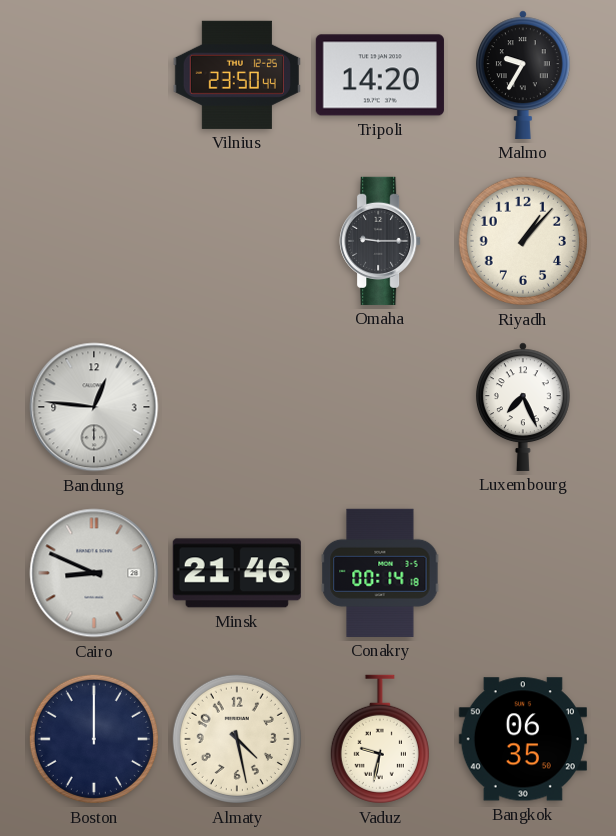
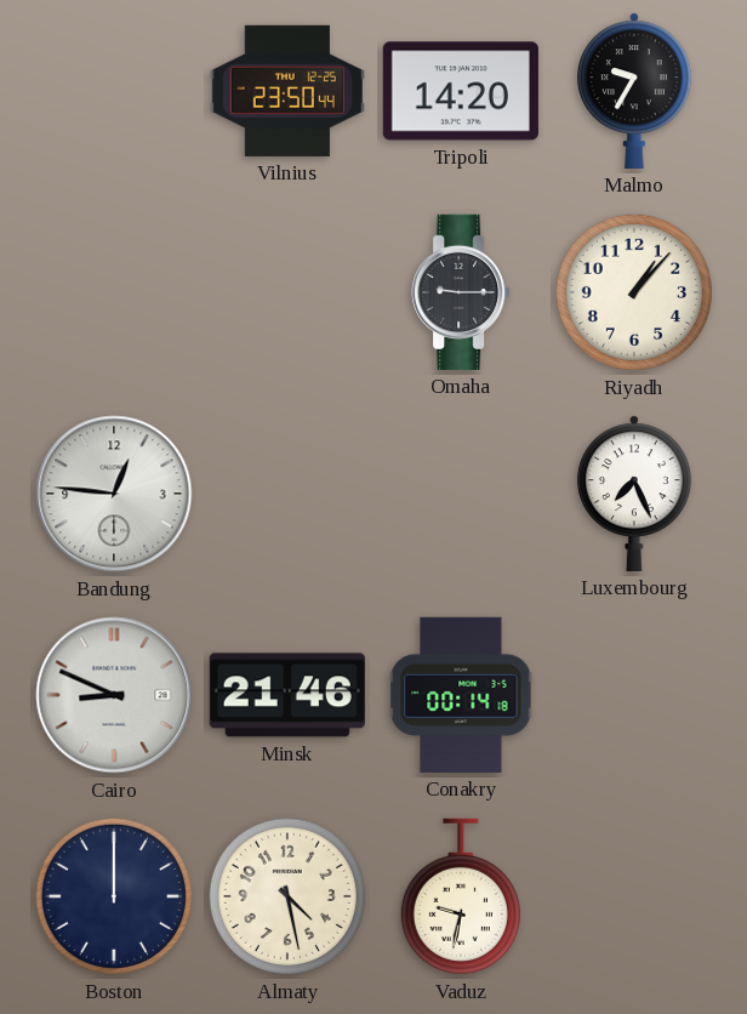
Bangkok: 06:35 -> none
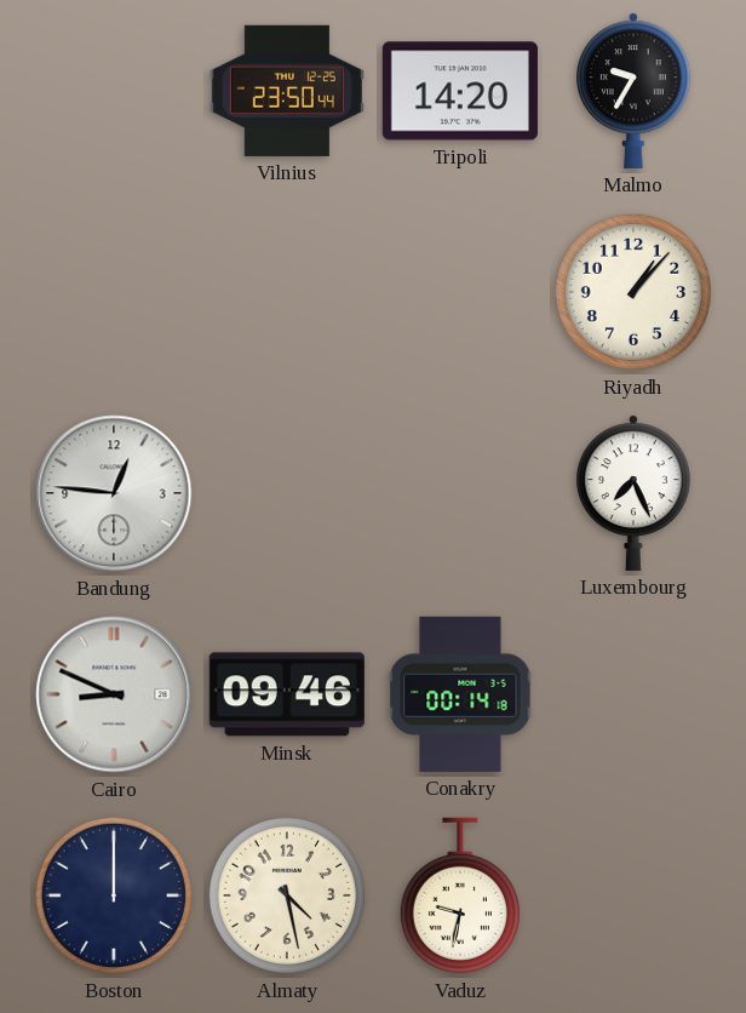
Omaha: 9:15 -> none
Minsk: 21:46 -> 09:46
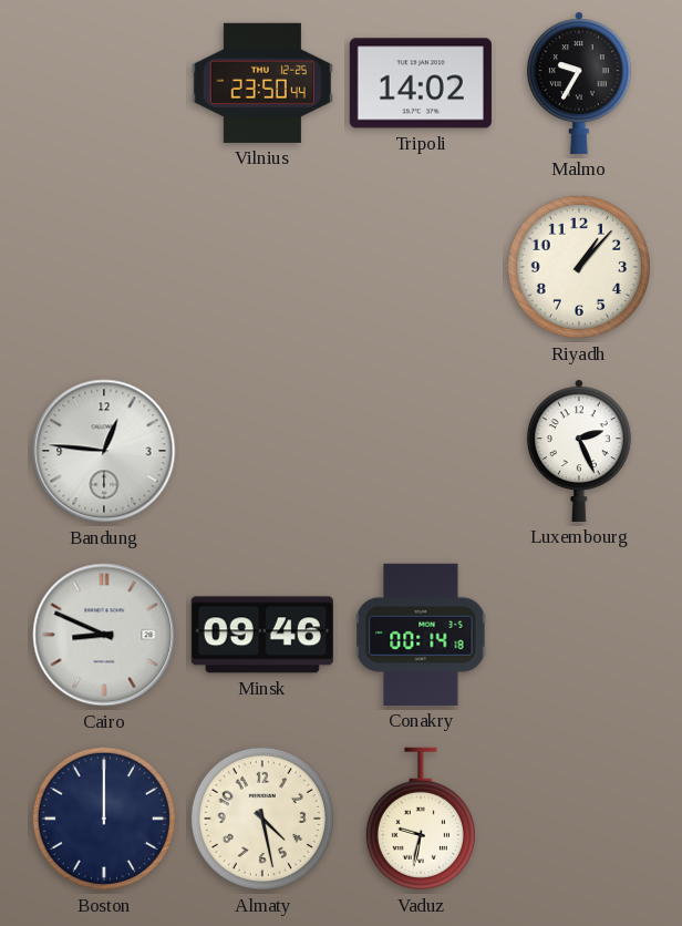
Tripoli: 14:20 -> 14:02
Luxembourg: 7:26 -> 2:26
